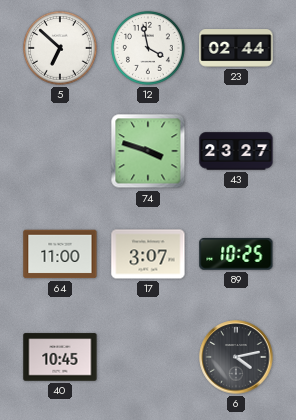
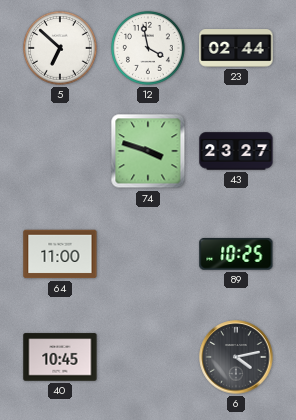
17: 3:07 -> none
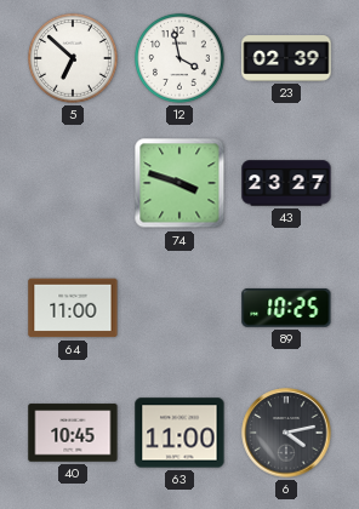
23: 02:44 -> 02:39
63: none -> 11:00
